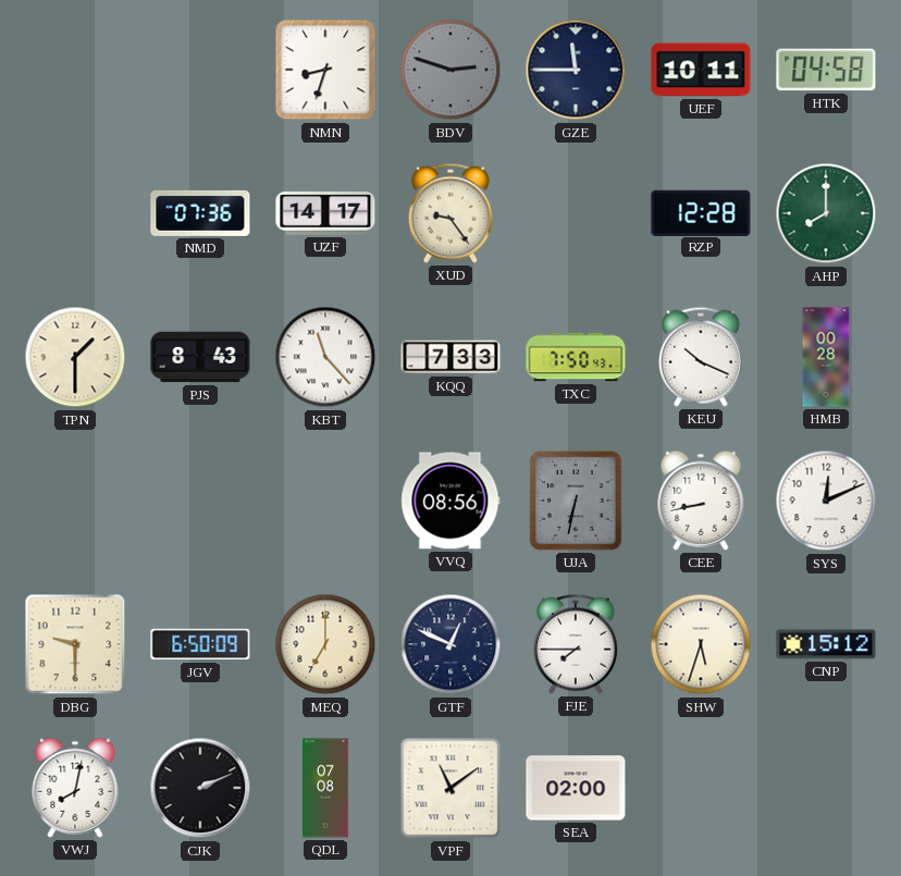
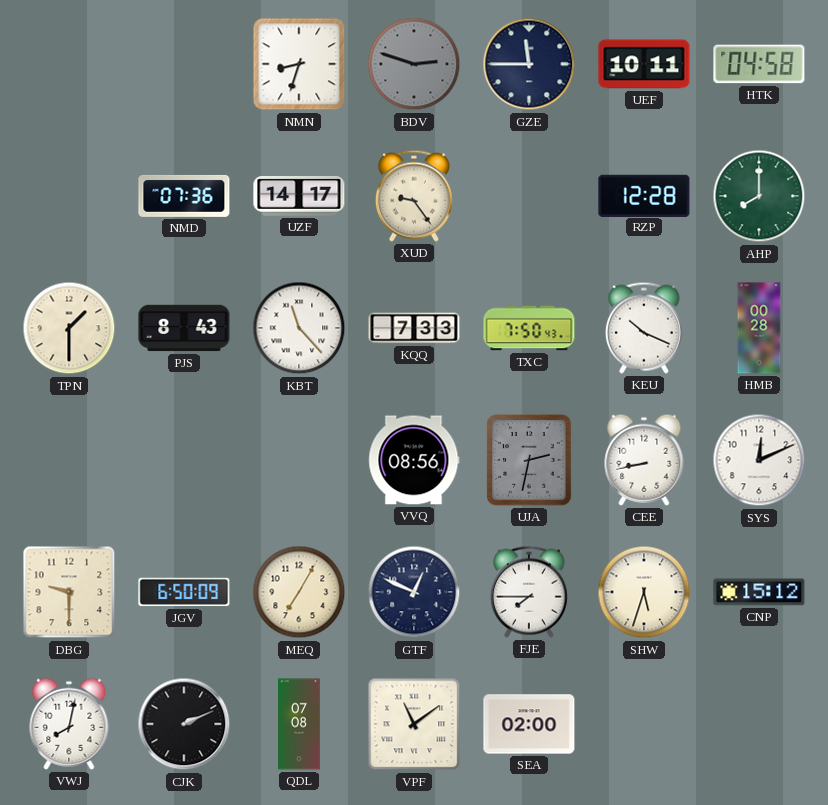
UJA: 6:32 -> 2:32
MEQ: 7:00 -> 7:05
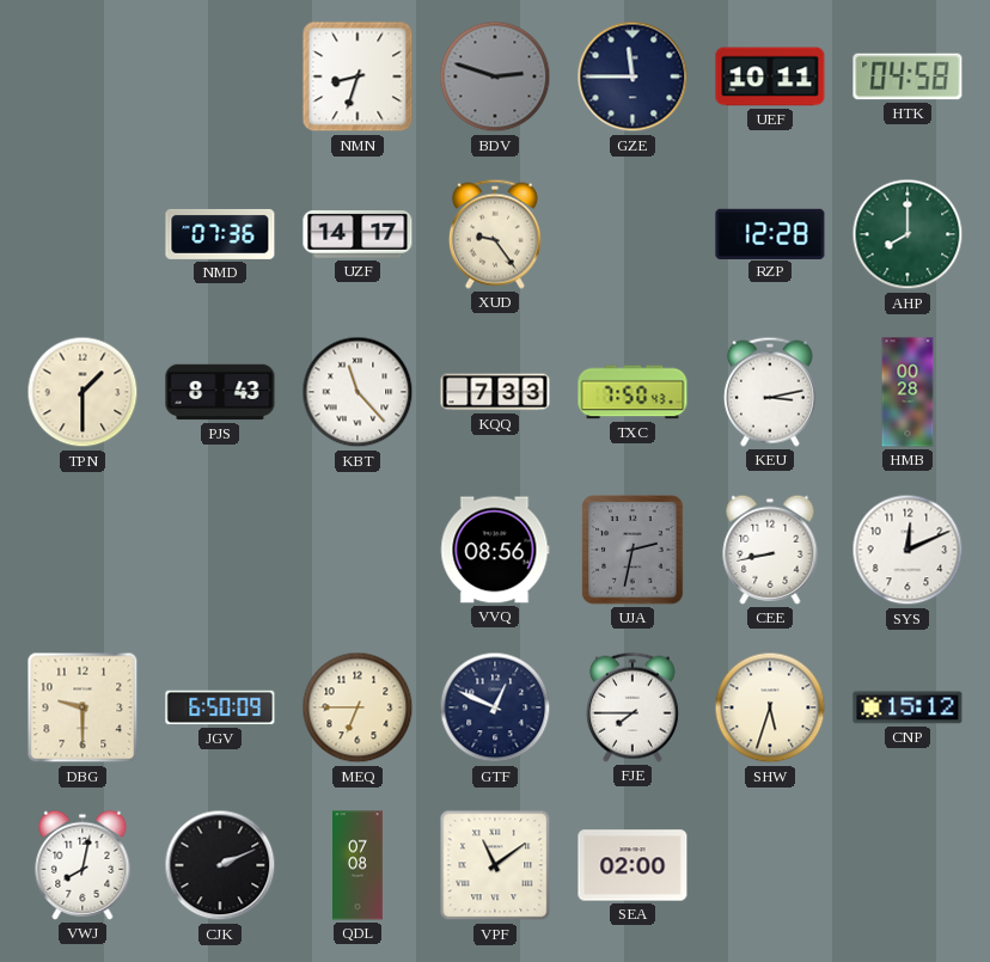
KEU: 10:19 -> 3:13
MEQ: 7:05 -> 6:45
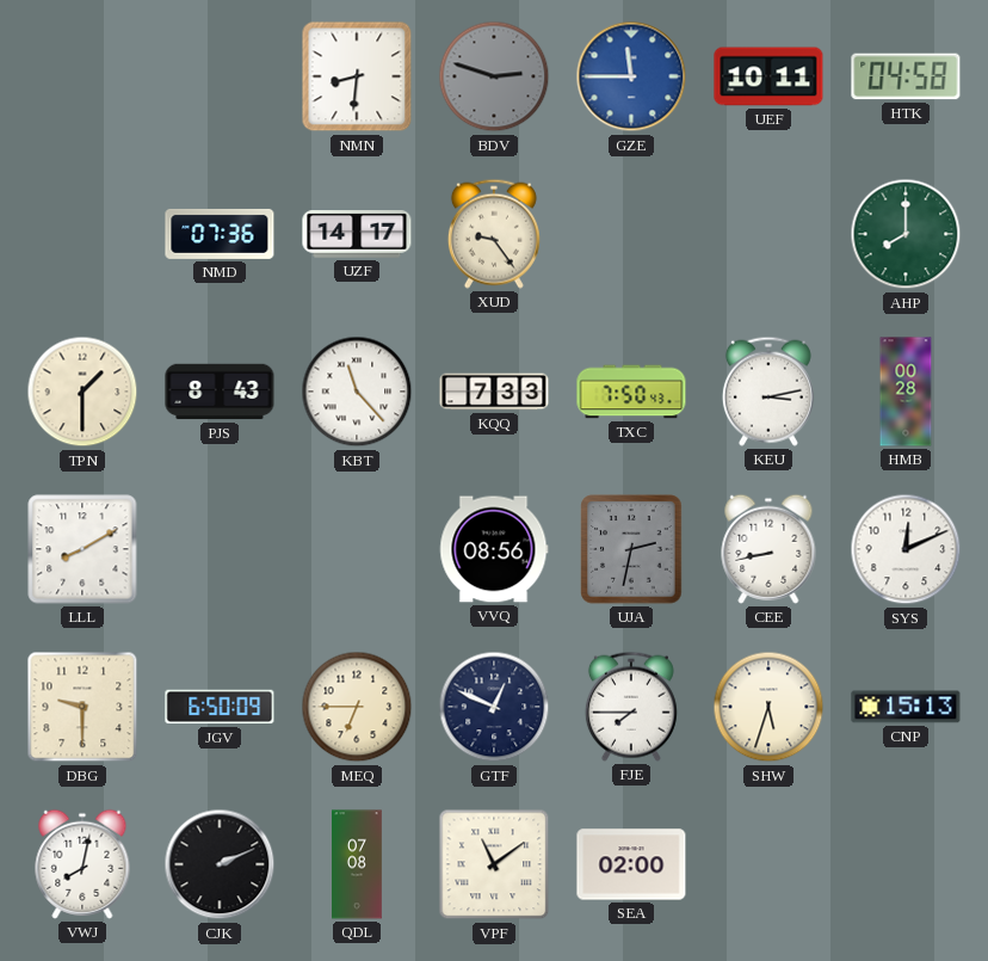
NMN: 8:33 -> 8:31
GZE dial: navy -> blue
RZP: 12:28 -> none
LLL: none -> 8:10
CNP: 15:12 -> 15:13
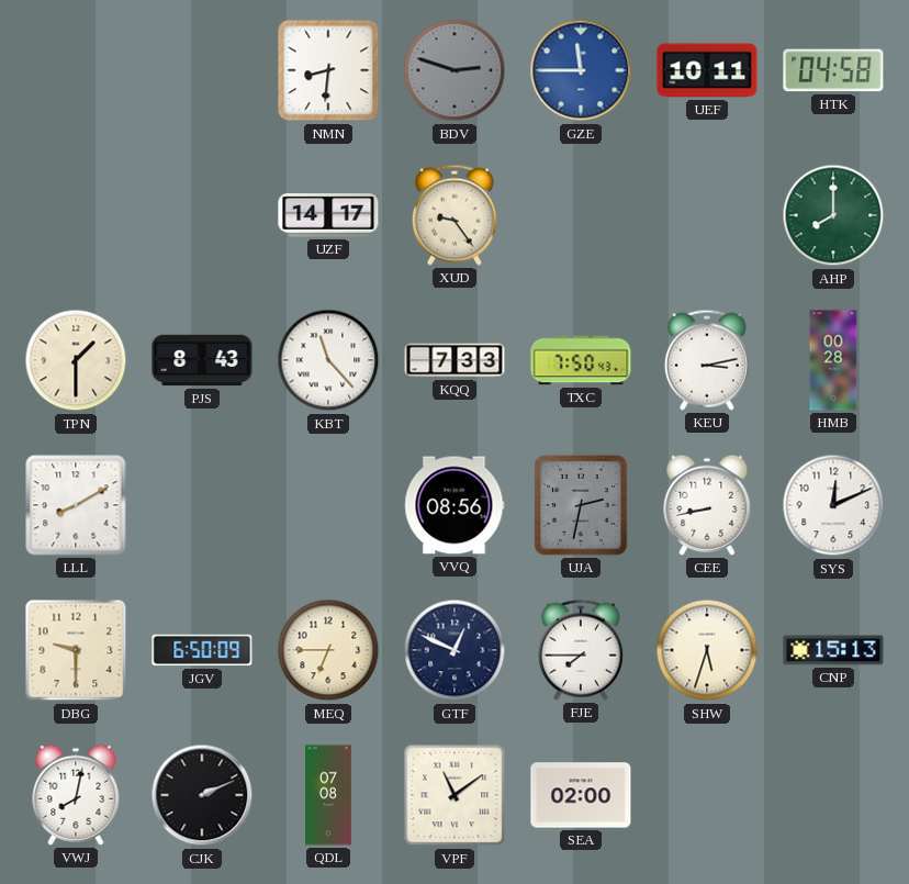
NMD: 07:36 -> none
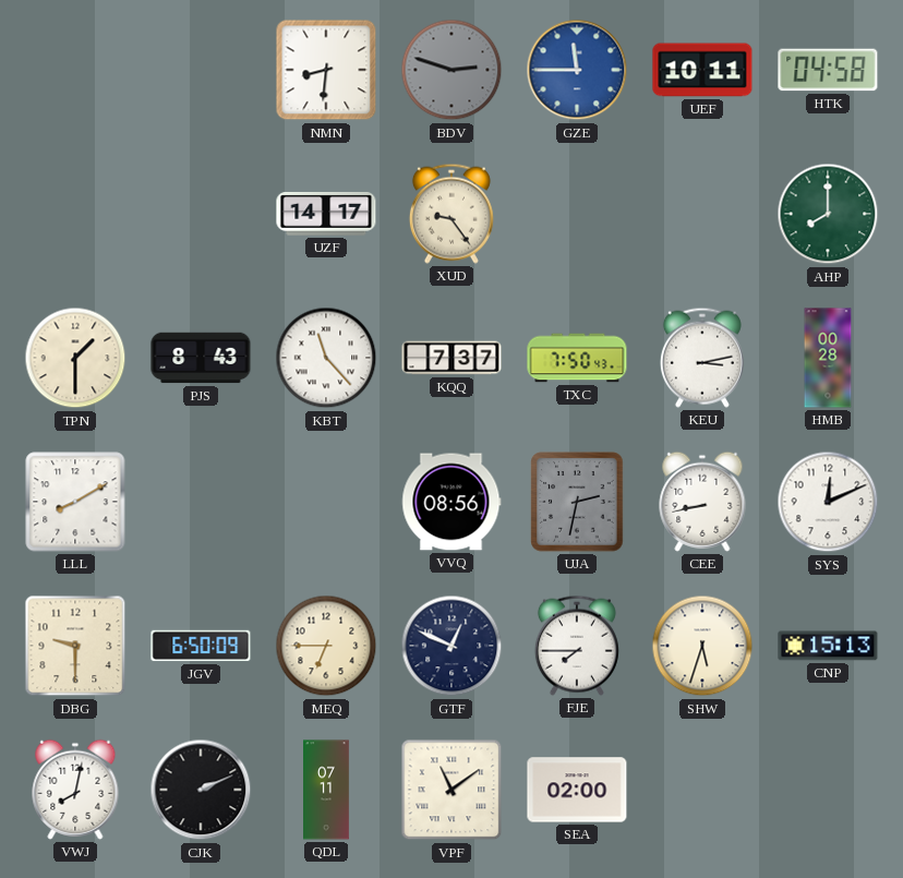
KQQ: 7:33 -> 7:37
QDL: 07:08 -> 07:11
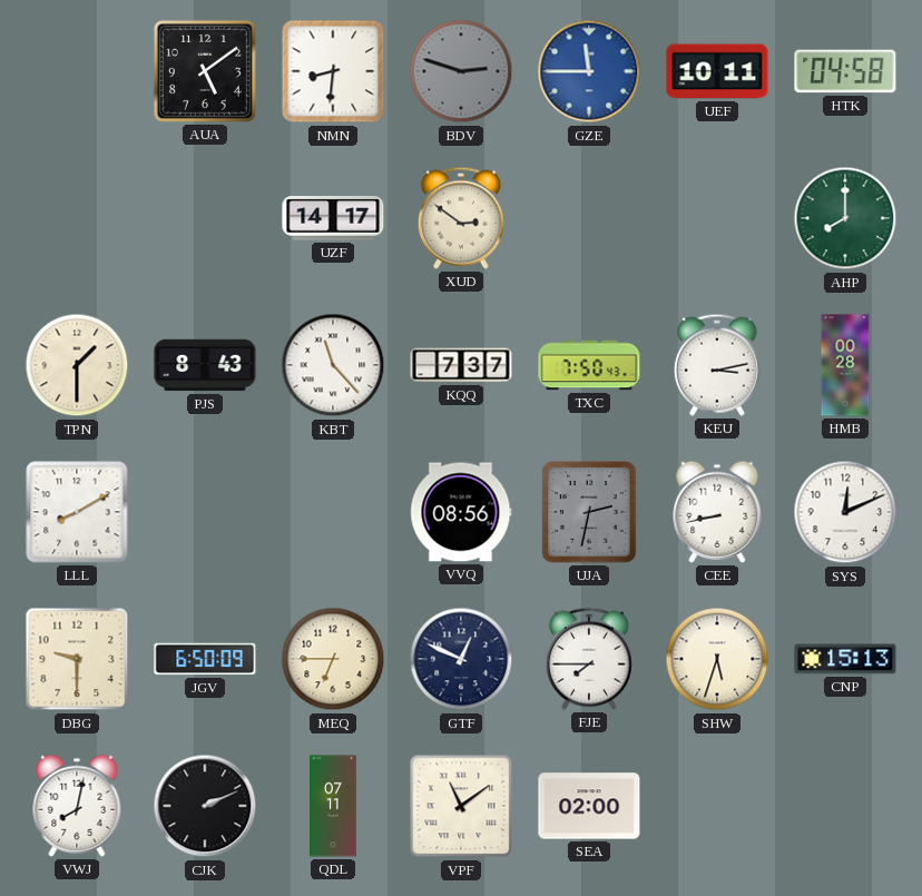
AUA: none -> 5:09
XUD: 9:24 -> 2:51
